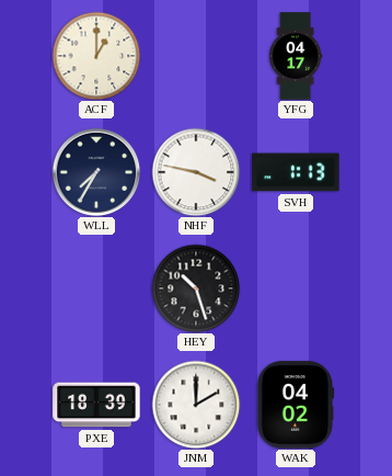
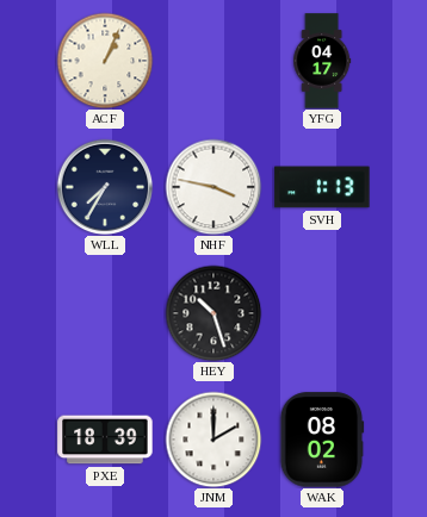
ACF: 1:00 -> 1:04
WAK: 04:02 -> 08:02
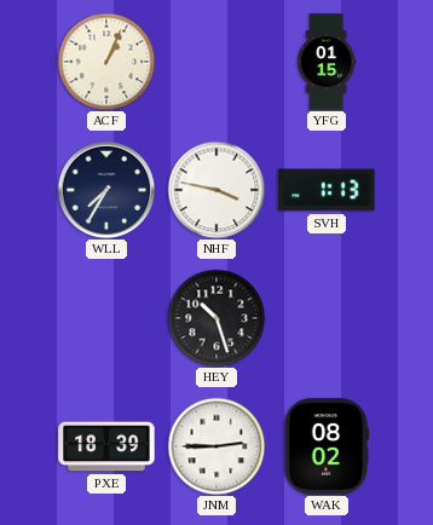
YFG: 04:17 -> 01:15
JNM: 2:00 -> 2:45
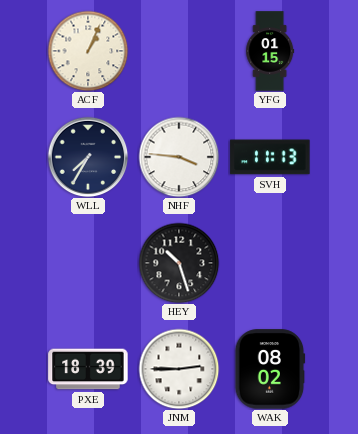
NHF: 3:47 -> 3:46
SVH: 1:13 -> 11:13
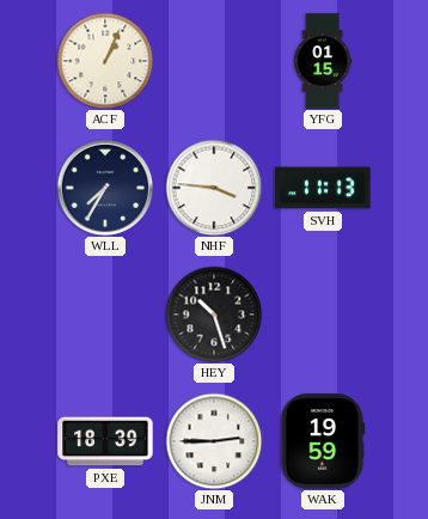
WAK: 08:02 -> 19:59
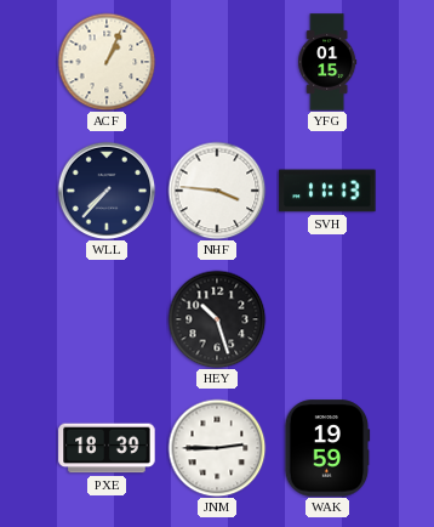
WLL: 7:35 -> 7:37
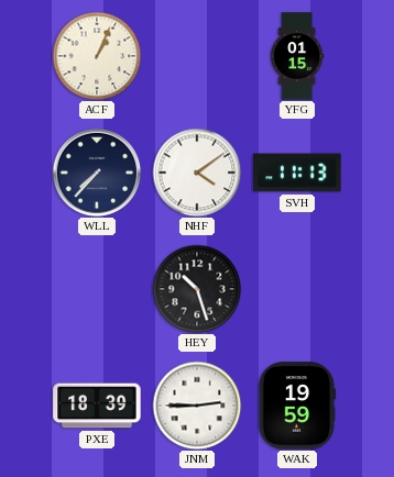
NHF: 3:46 -> 4:09
